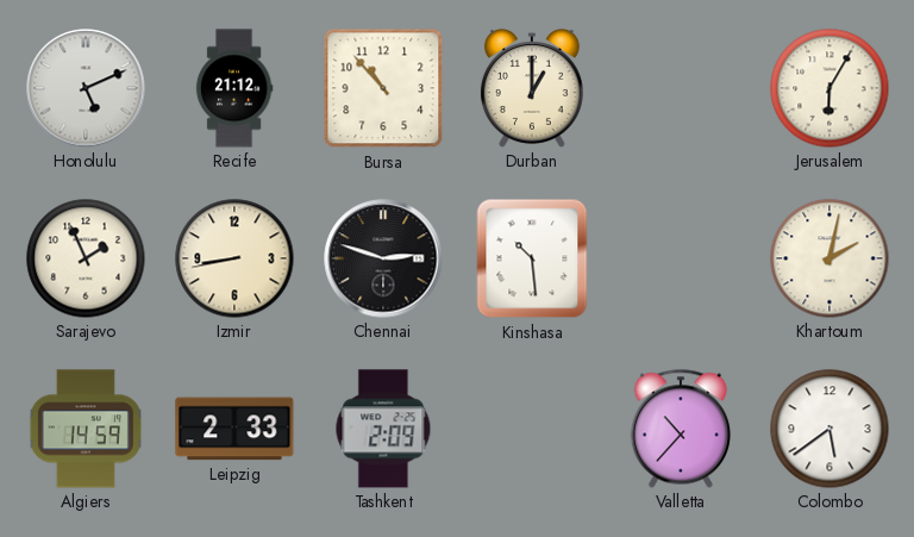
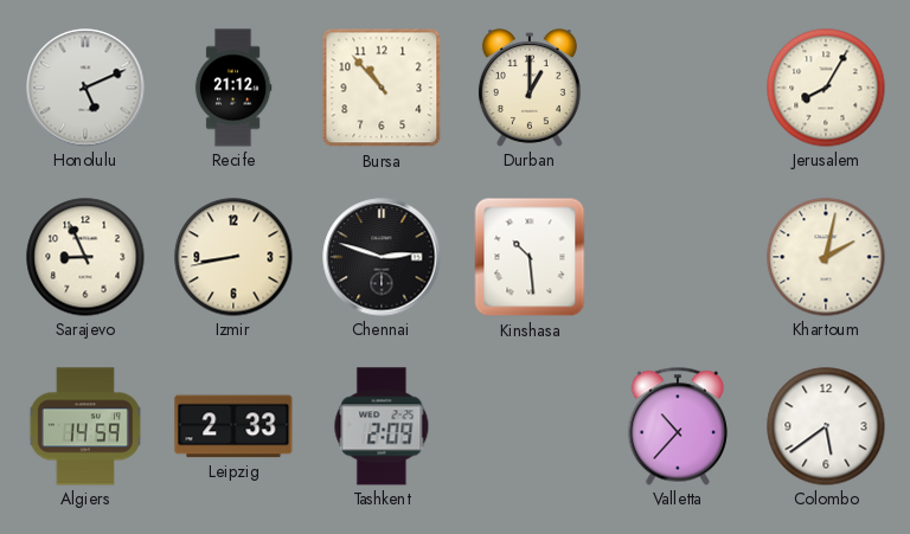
Jerusalem: 6:05 -> 8:05
Sarajevo: 1:56 -> 8:56
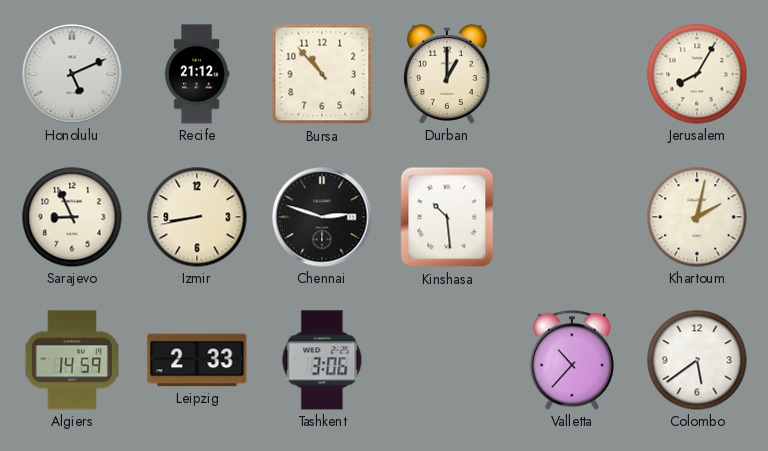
Tashkent: 2:09 -> 3:06
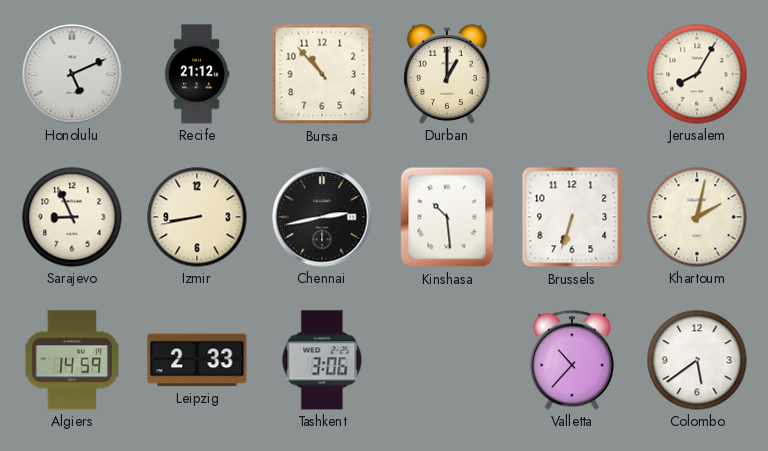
Chennai: 2:48 -> 2:43
Brussels: none -> 6:33
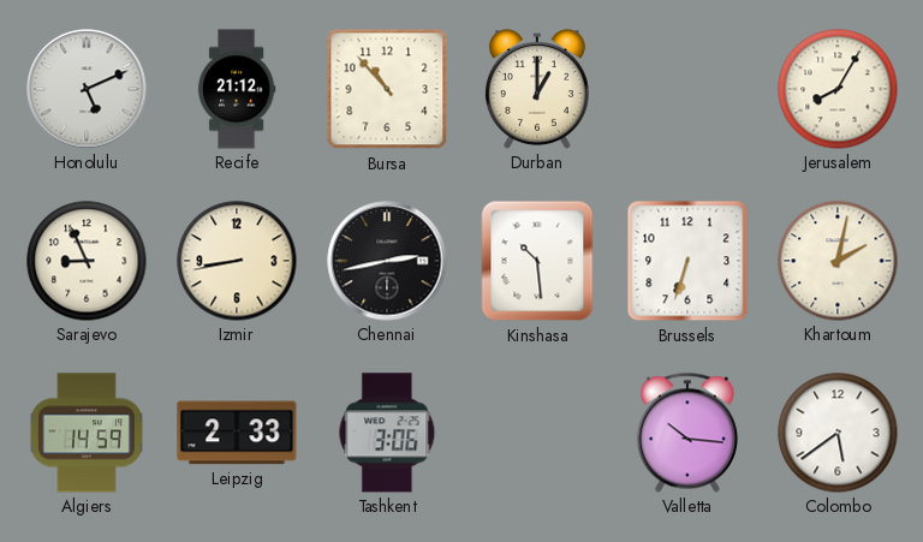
Valletta: 10:37 -> 10:16
